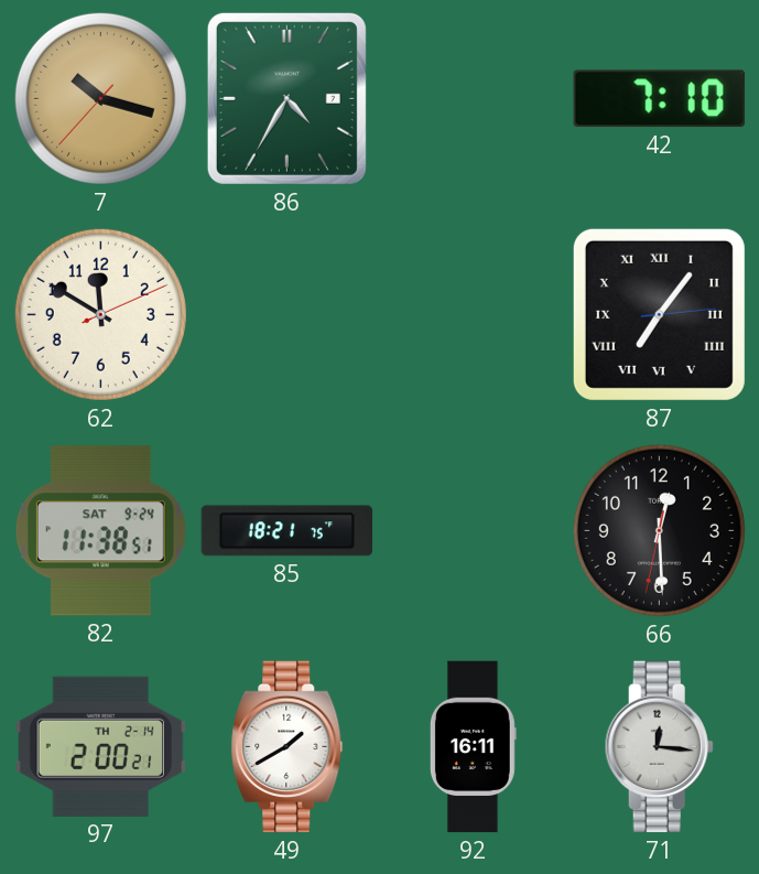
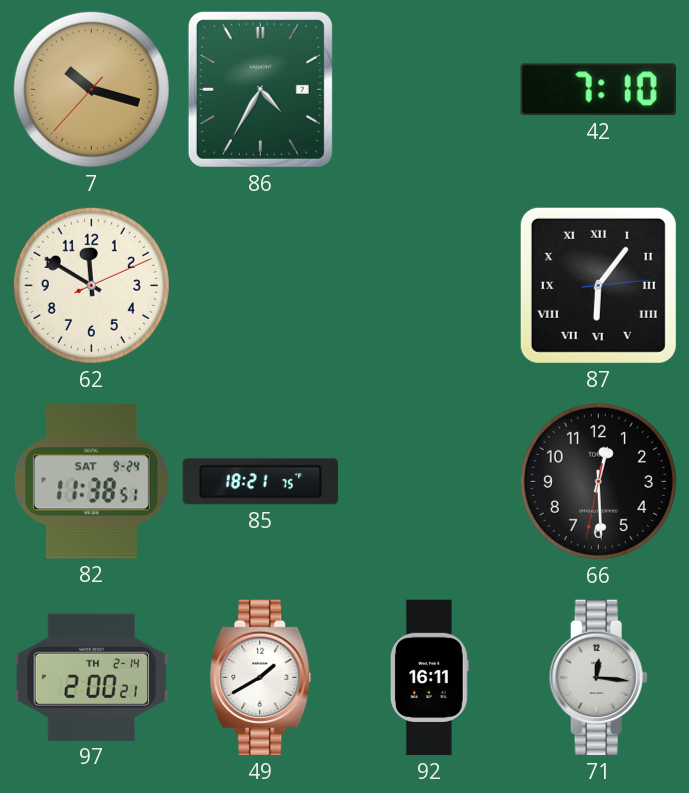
87: 7:06 -> 6:06
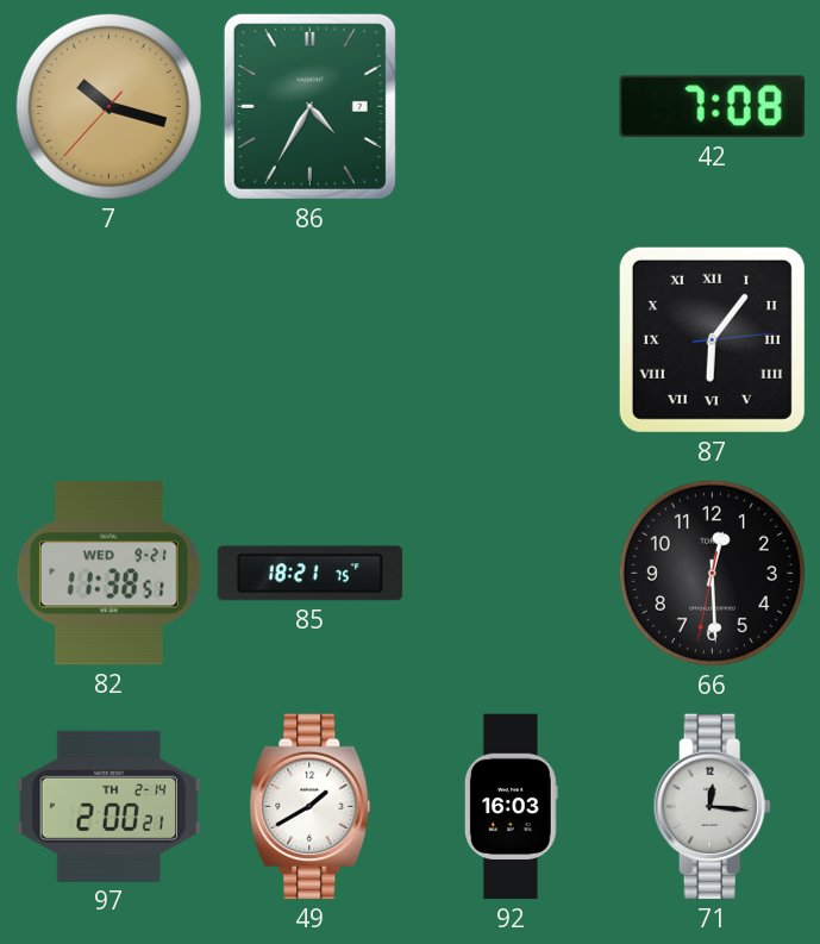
42: 7:10 -> 7:08
62: 11:50 -> none
82 date: SAT 9-24 -> WED 9-21
92: 16:11 -> 16:03
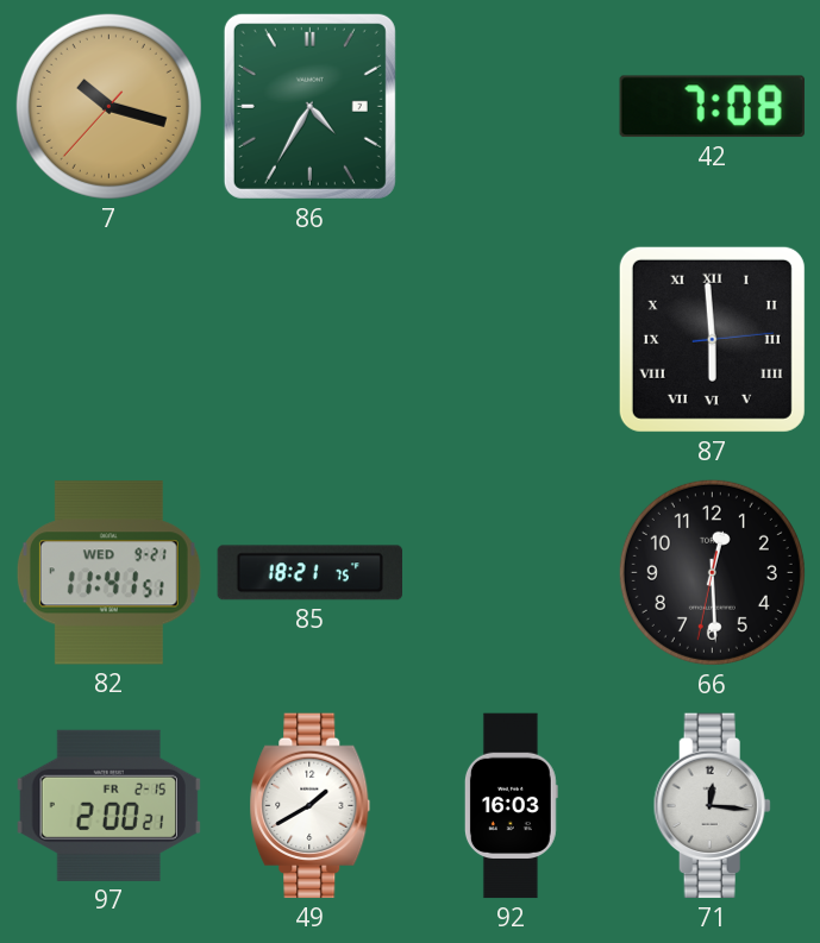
87: 6:06 -> 5:59
82: 11:38 -> 11:41
97 date: TH 2-14 -> FR 2-15
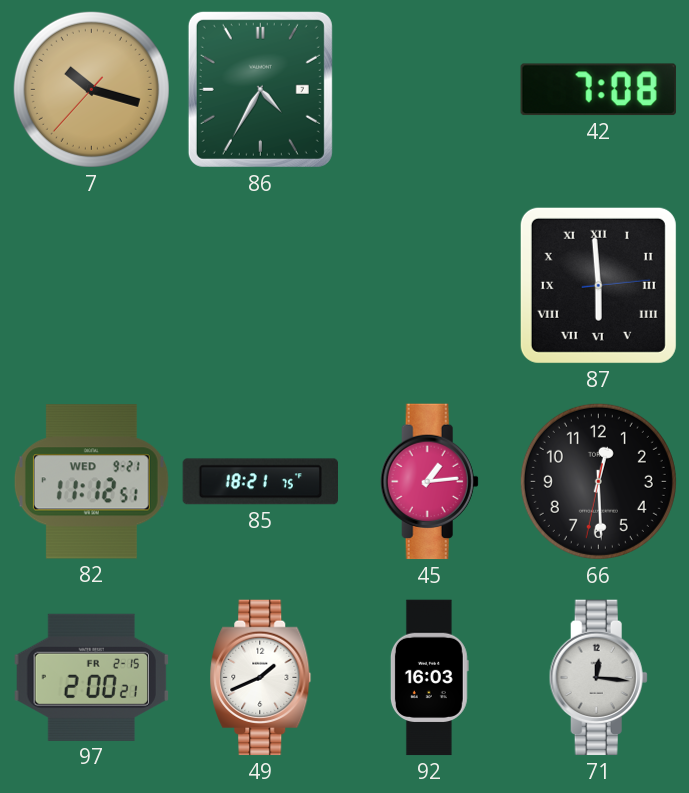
82: 11:41 -> 11:12
45: none -> 1:14
49: 1:40 -> 1:41
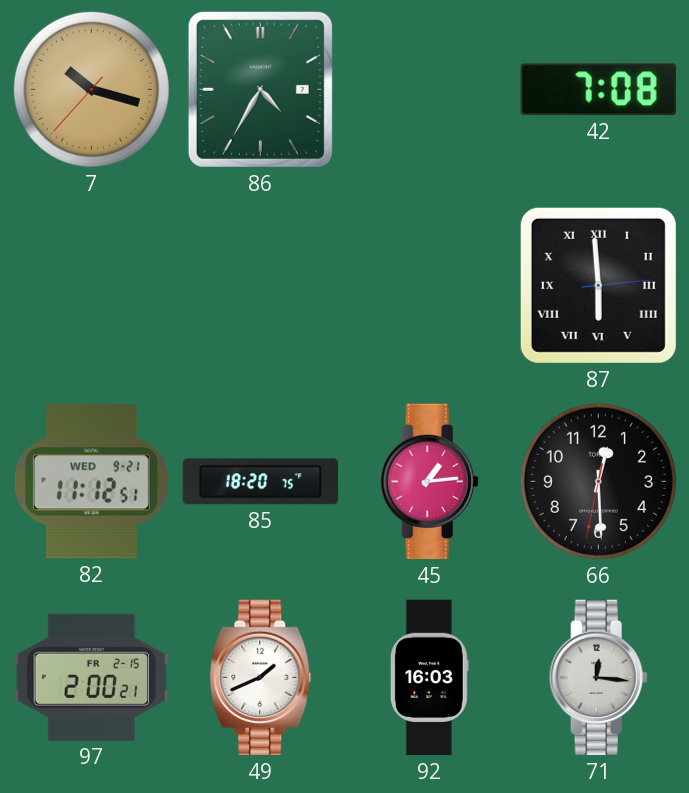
85: 18:21 -> 18:20
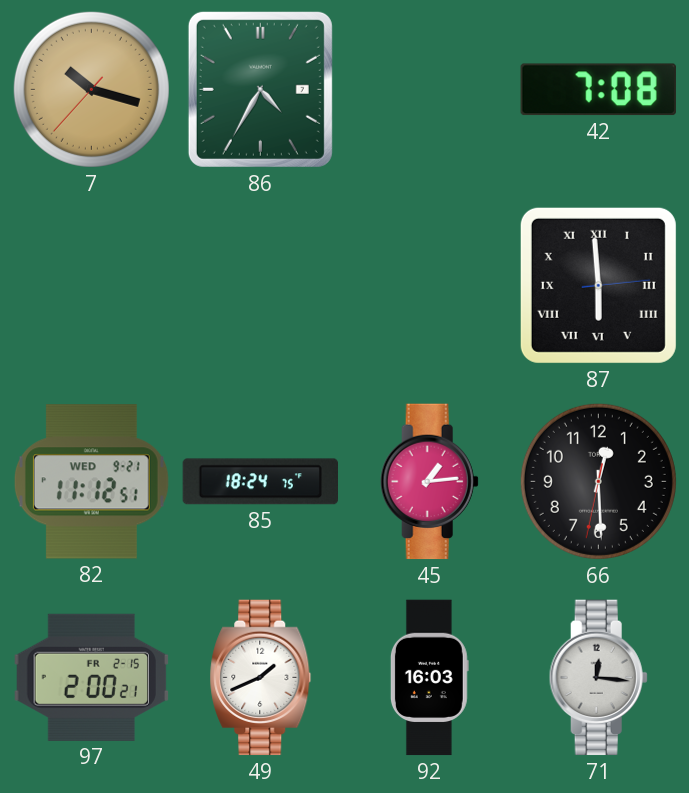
85: 18:20 -> 18:24
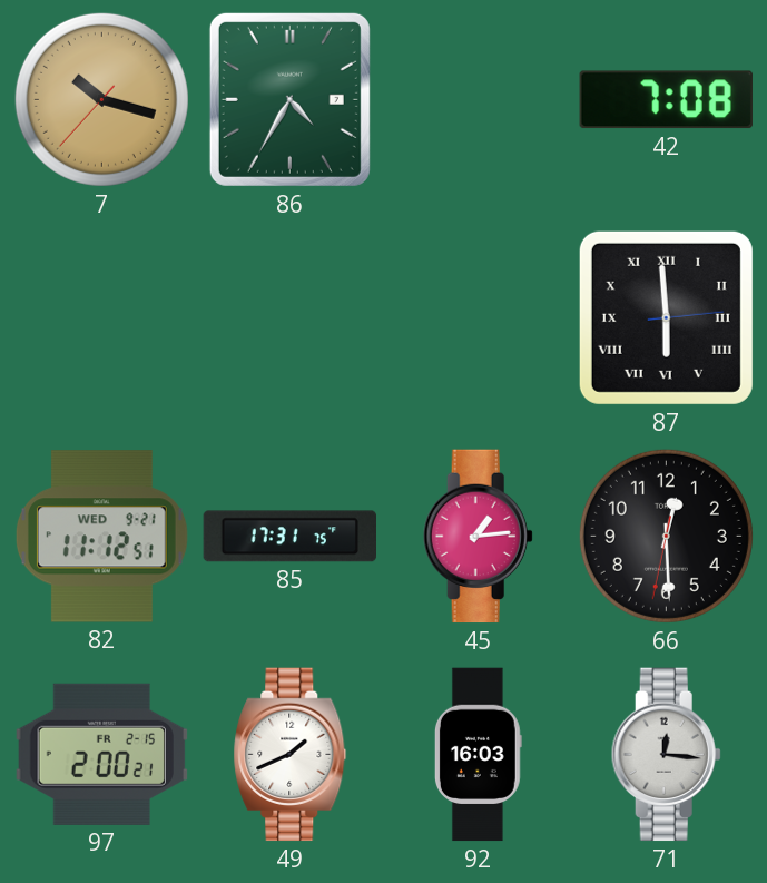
85: 18:24 -> 17:31
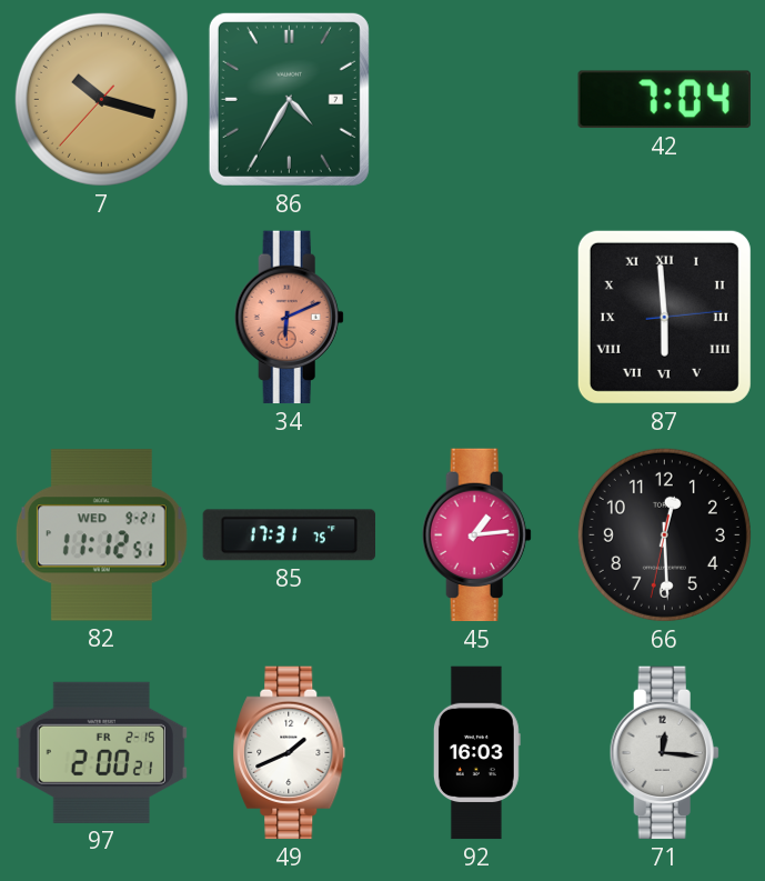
42: 7:08 -> 7:04
34: none -> 6:11
